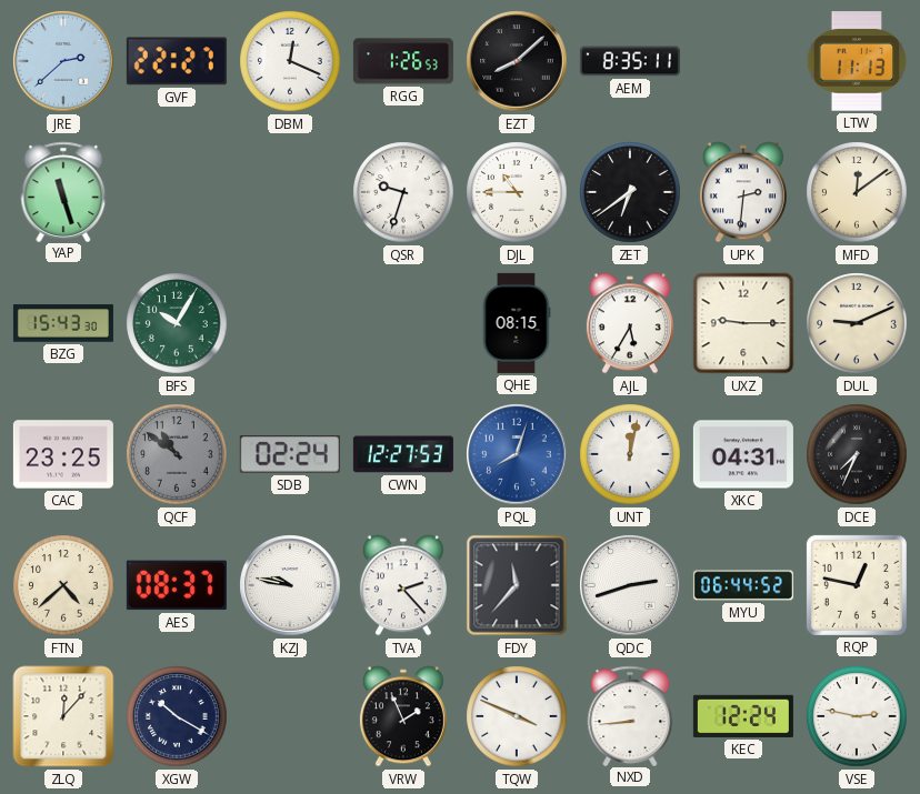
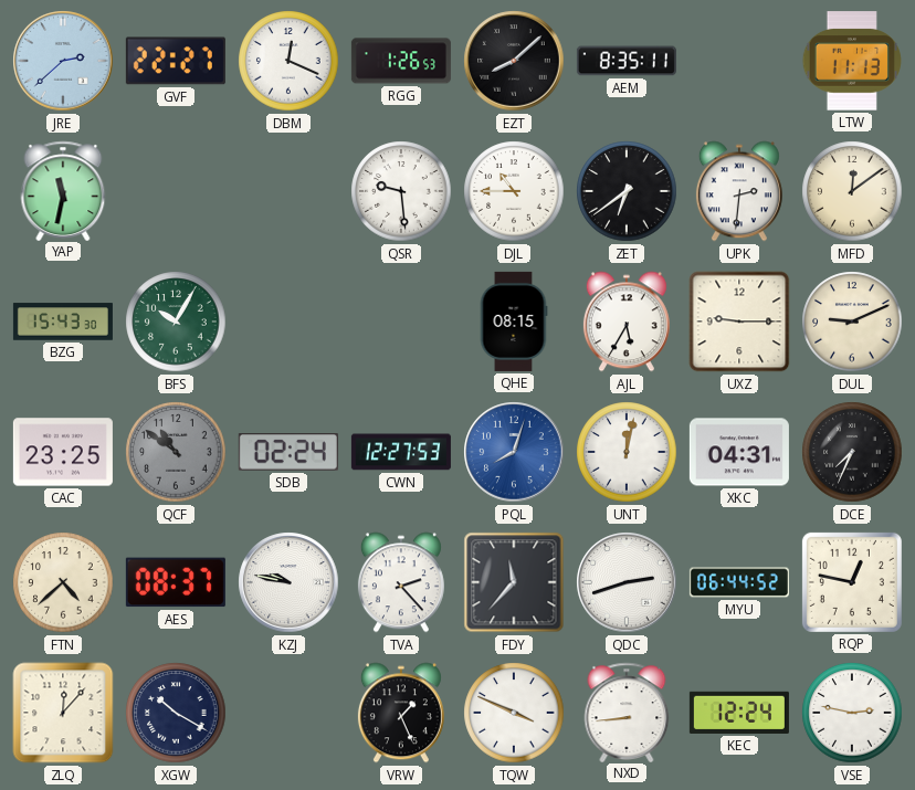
YAP: 11:27 -> 11:32
QSR: 9:33 -> 9:29
VRW: 1:56 -> 1:26
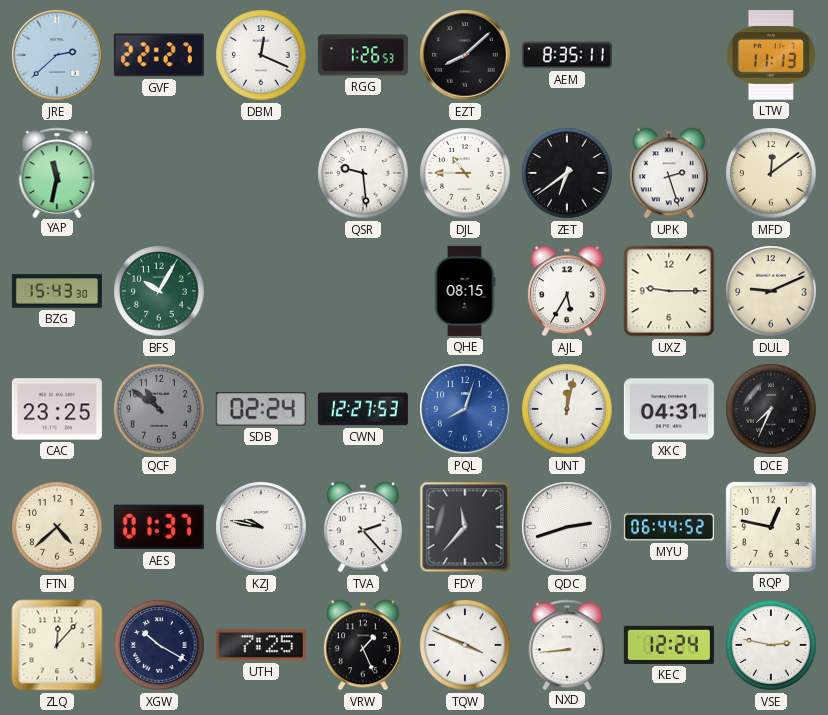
UPK: 2:31 -> 2:27
AES: 08:37 -> 01:37
UTH: none -> 7:25
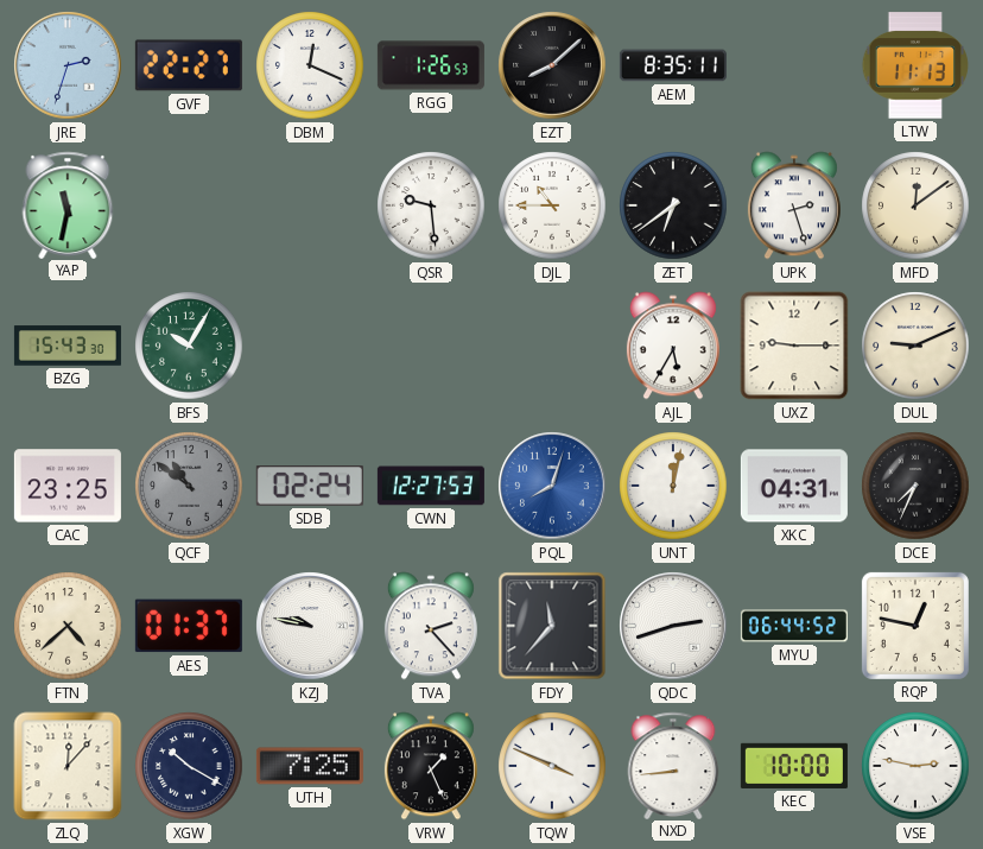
JRE: 2:38 -> 2:33
QHE: 08:15 -> none
KEC: 12:24 -> 10:00
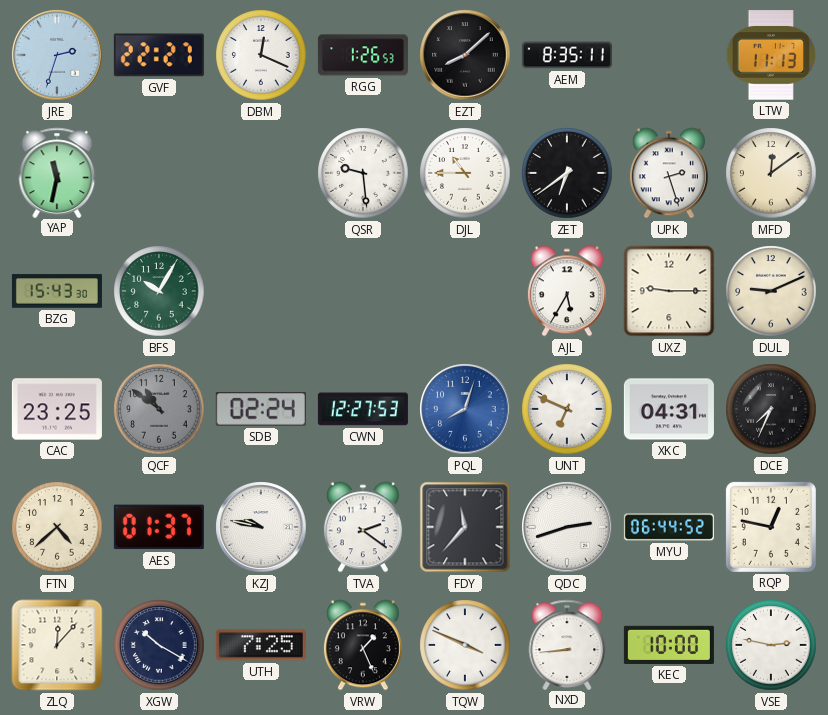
UNT: 12:02 -> 6:49
TVA: 2:23 -> 2:21
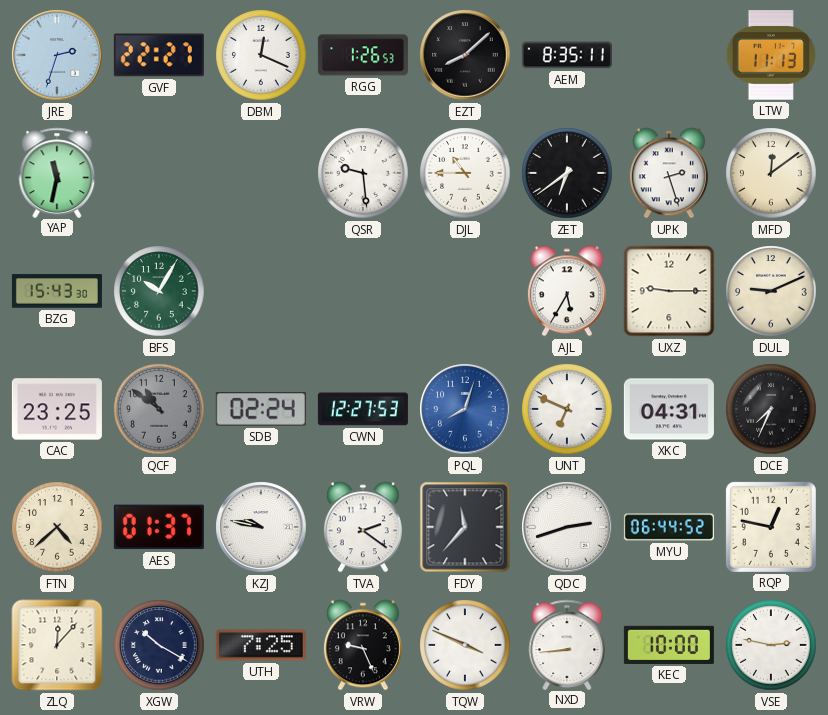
VRW: 1:26 -> 9:26
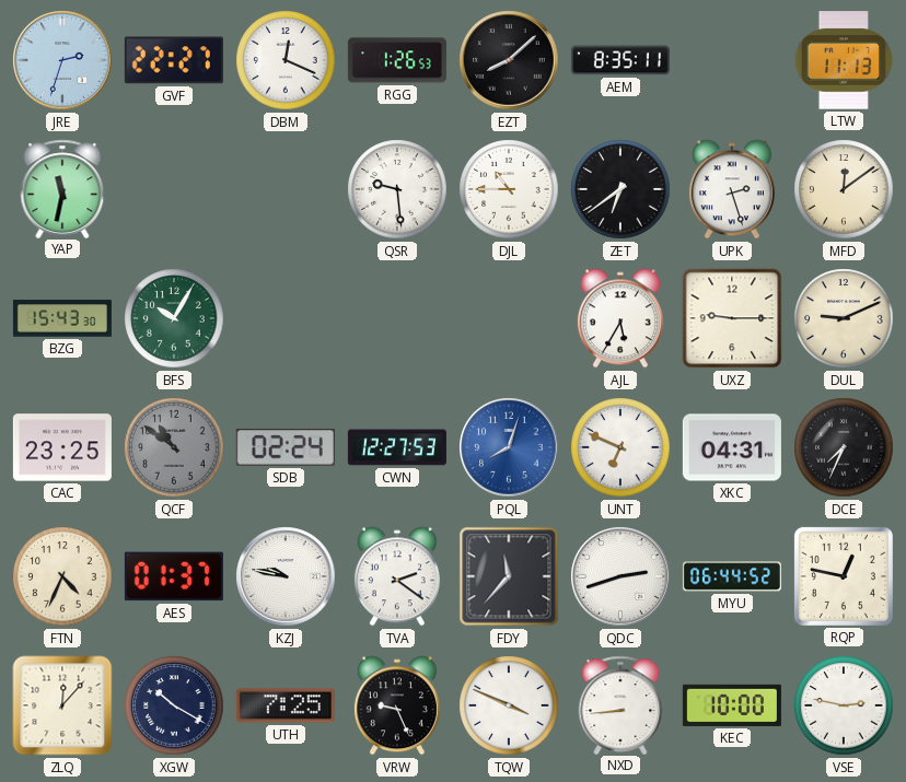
FTN: 4:38 -> 4:34
